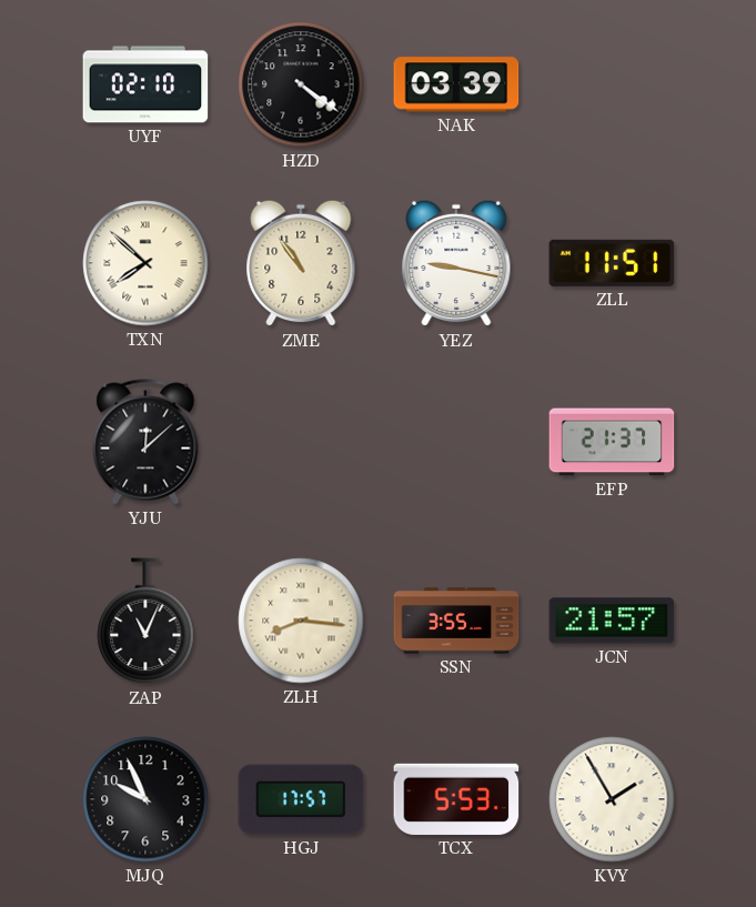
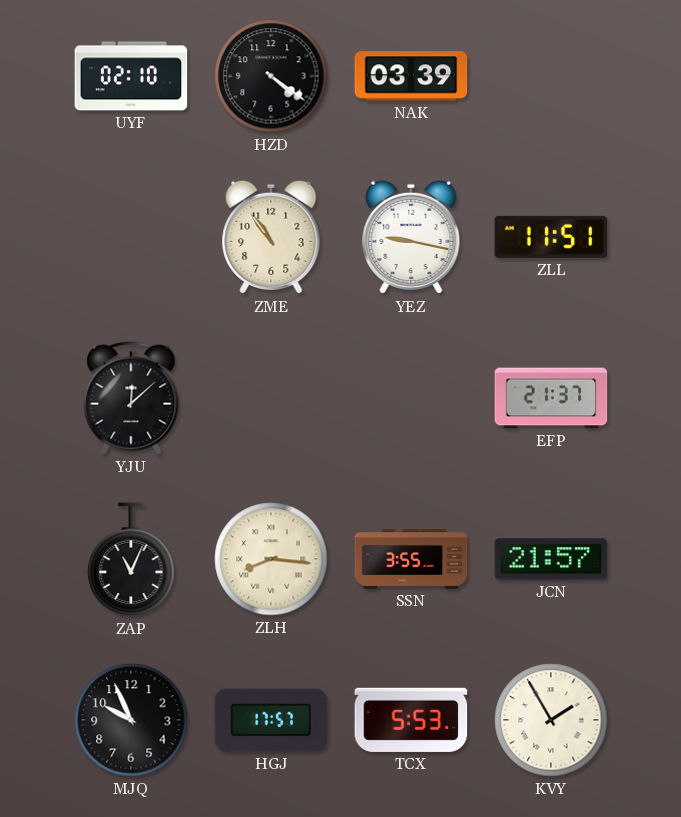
TXN: 7:52 -> none
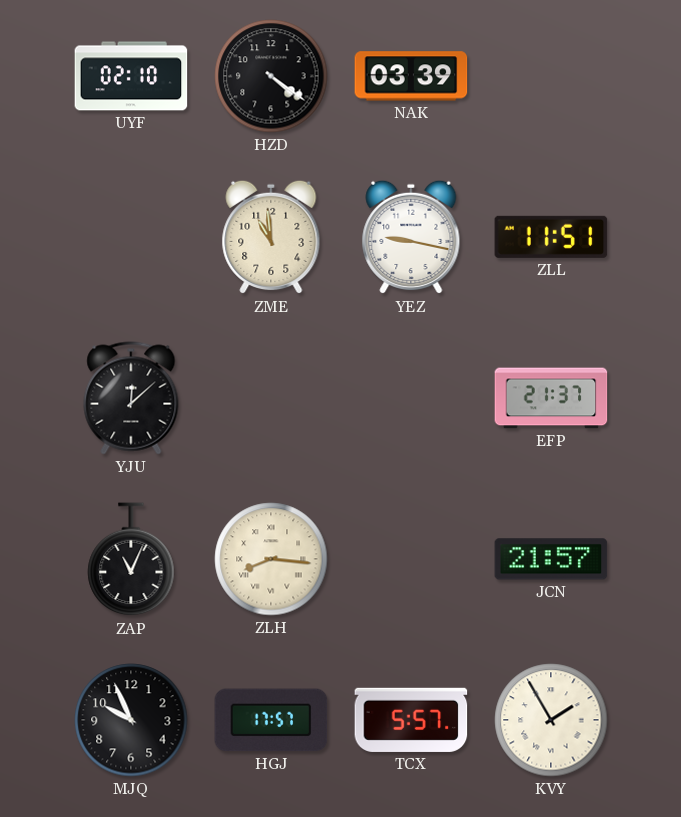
ZME: 10:54 -> 10:59
SSN: 3:55 -> none
TCX: 5:53 -> 5:57
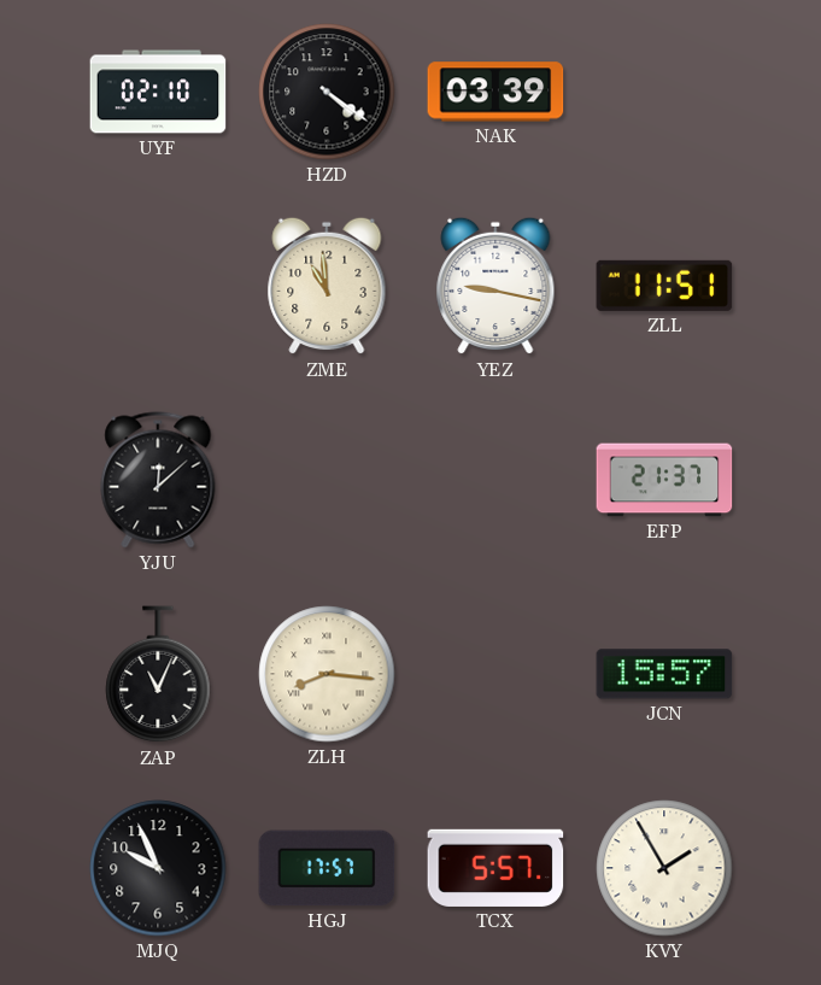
JCN: 21:57 -> 15:57
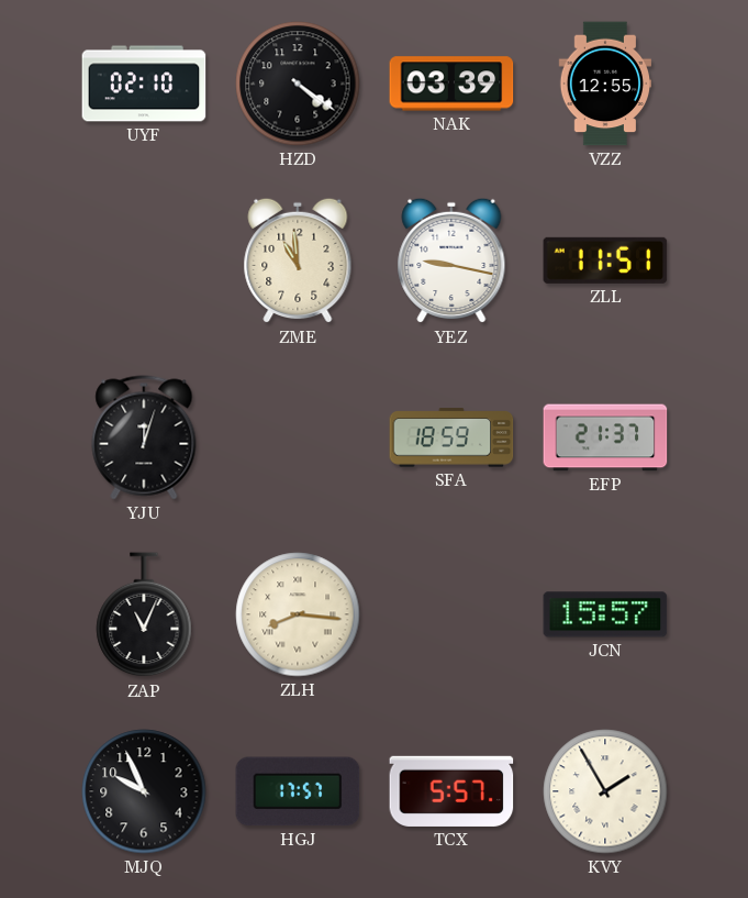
VZZ: none -> 12:55
YJU: 12:08 -> 12:03
SFA: none -> 18:59
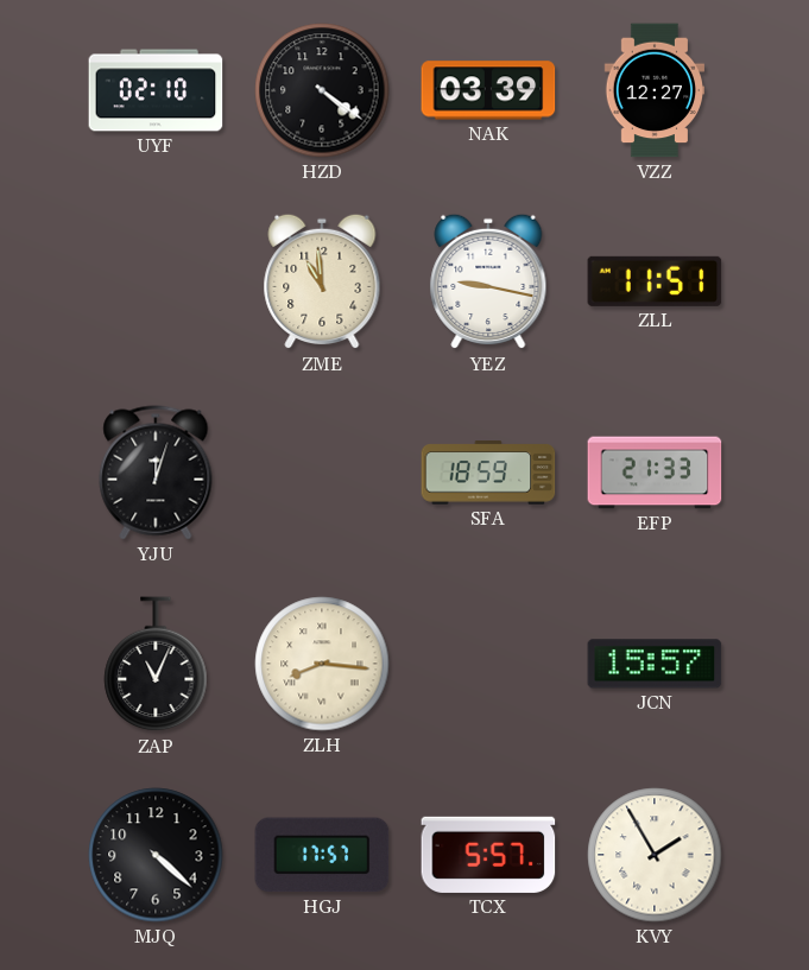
VZZ: 12:55 -> 12:27
EFP: 21:37 -> 21:33
MJQ: 9:56 -> 4:22
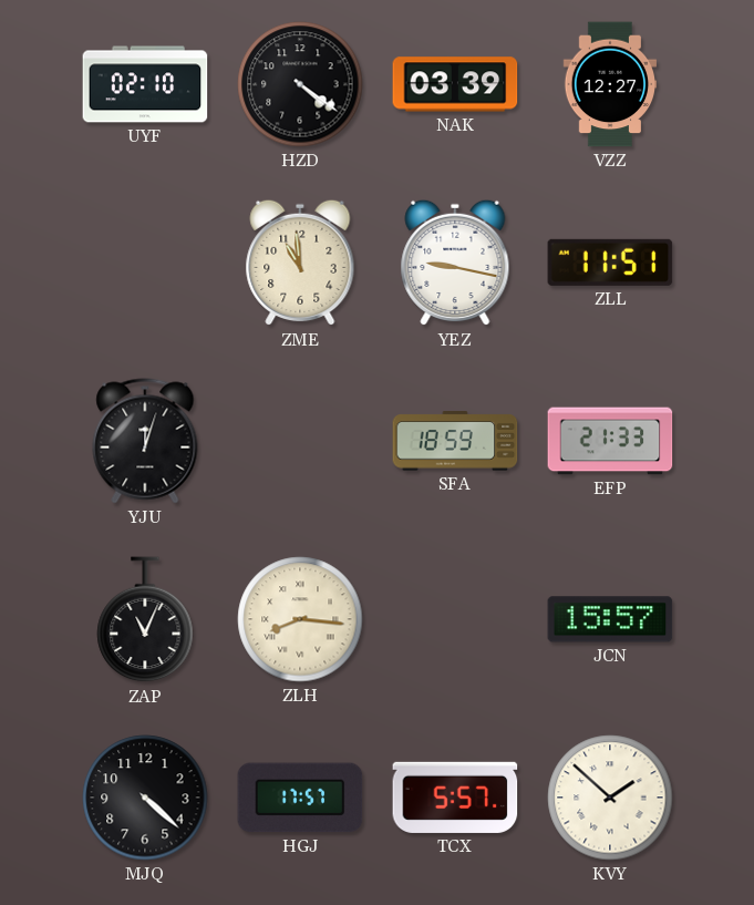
KVY: 1:55 -> 1:52
